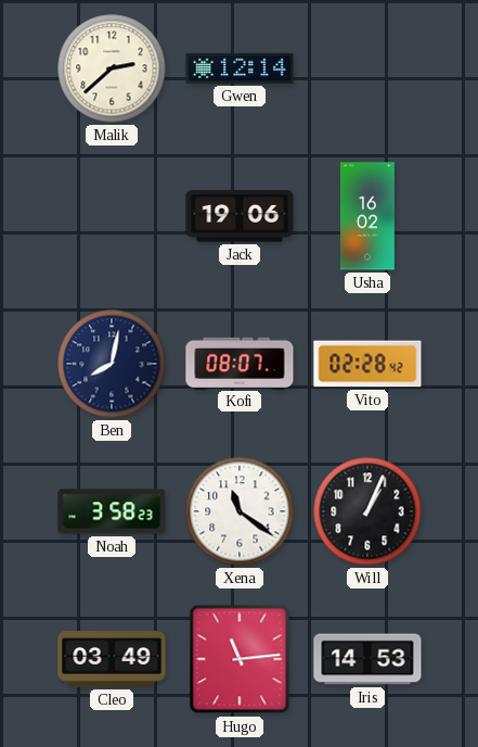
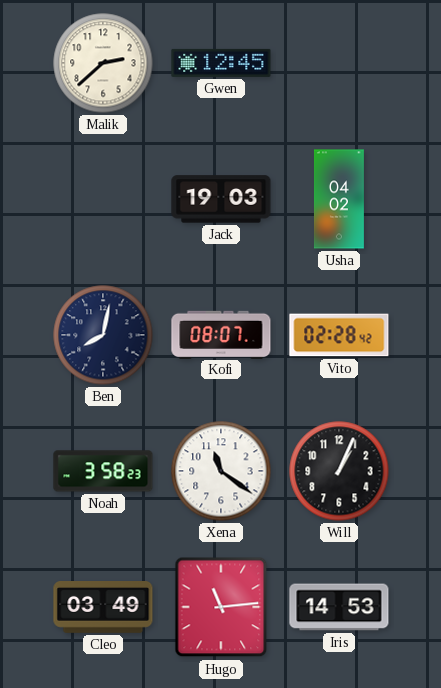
Gwen: 12:14 -> 12:45
Jack: 19:06 -> 19:03
Usha: 16:02 -> 04:02
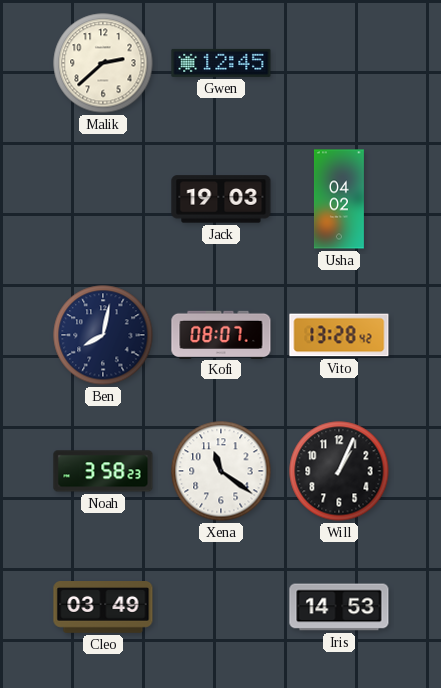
Vito: 02:28 -> 13:28
Hugo: 11:14 -> none
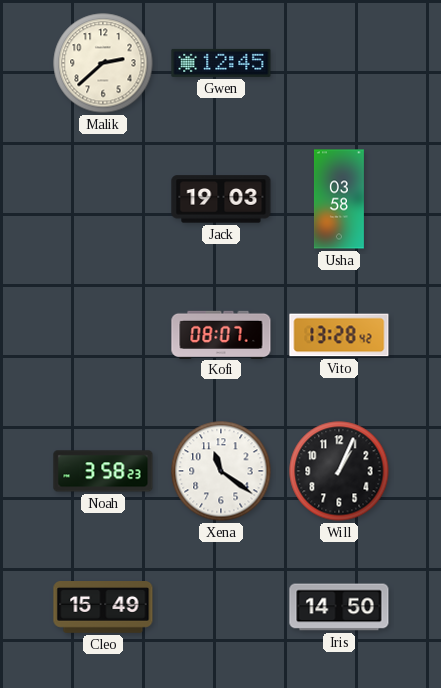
Usha: 04:02 -> 03:58
Ben: 8:02 -> none
Cleo: 03:49 -> 15:49
Iris: 14:53 -> 14:50
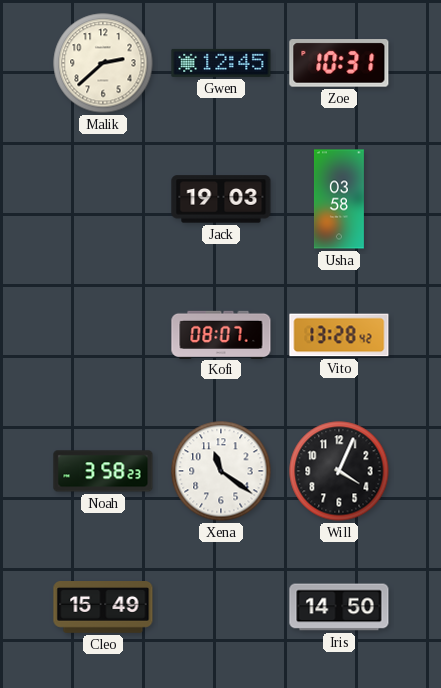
Zoe: none -> 10:31
Will: 1:04 -> 4:04
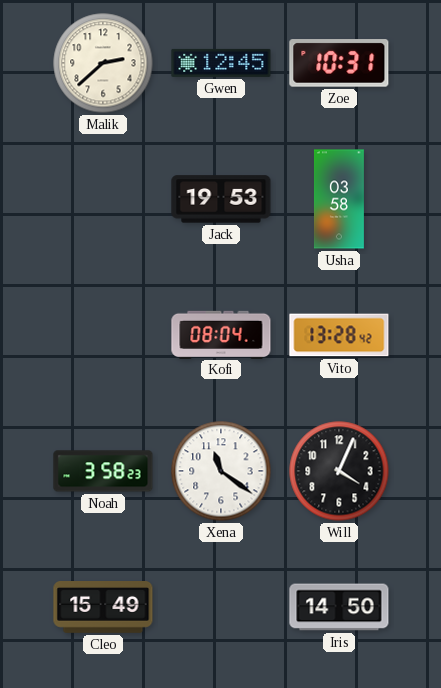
Jack: 19:03 -> 19:53
Kofi: 08:07 -> 08:04
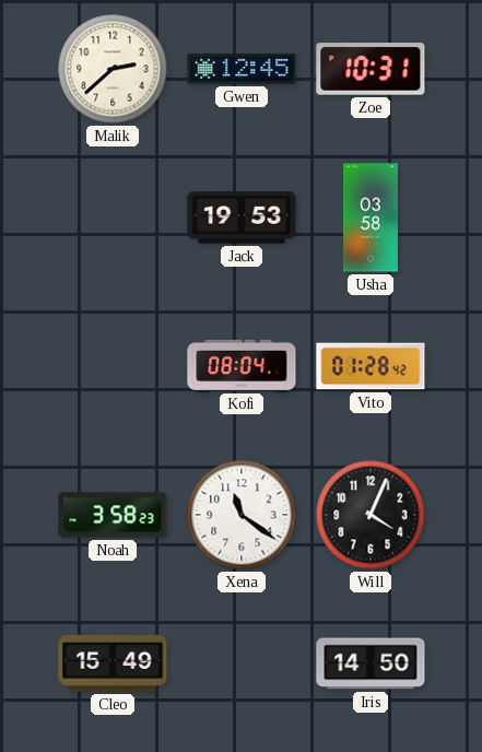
Vito: 13:28 -> 01:28
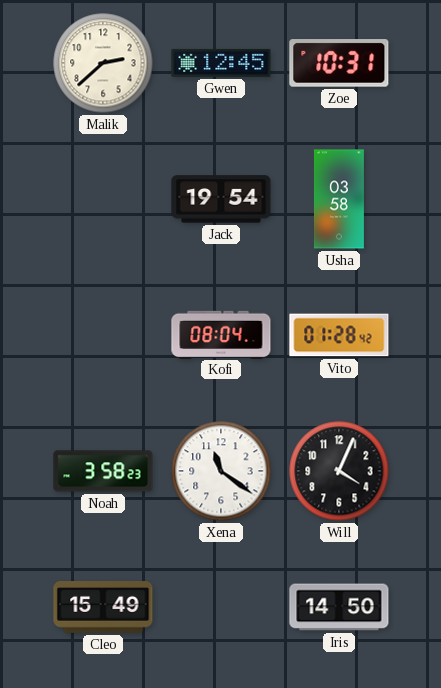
Jack: 19:53 -> 19:54
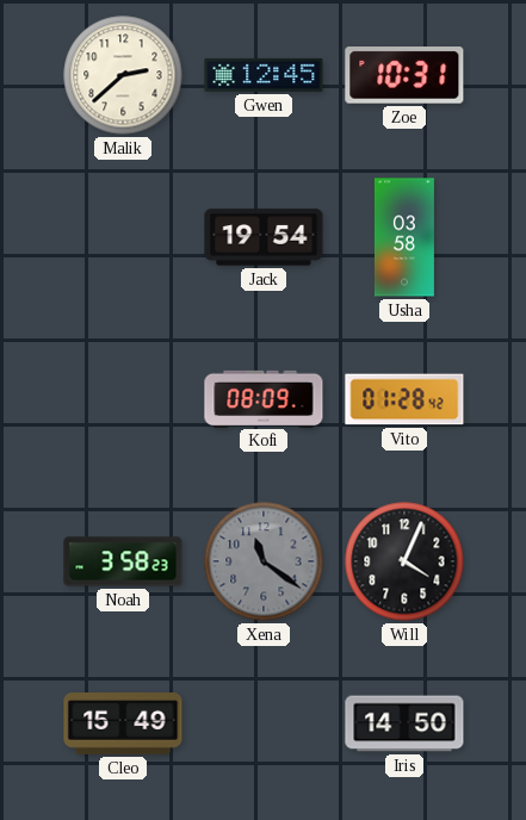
Kofi: 08:04 -> 08:09
Xena dial: white -> grey
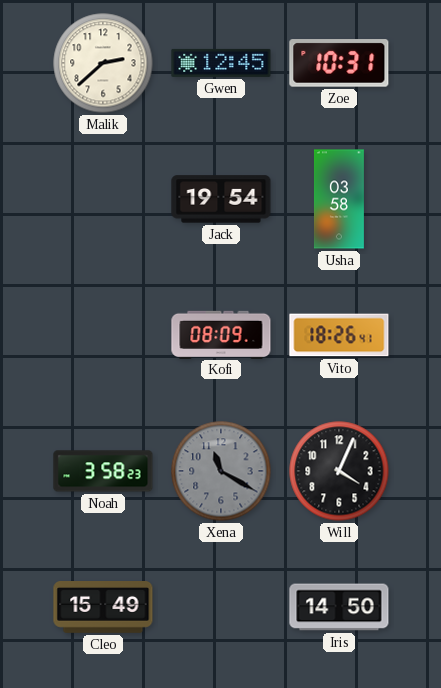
Vito: 01:28 -> 18:26
Xena: 11:21 -> 11:20
